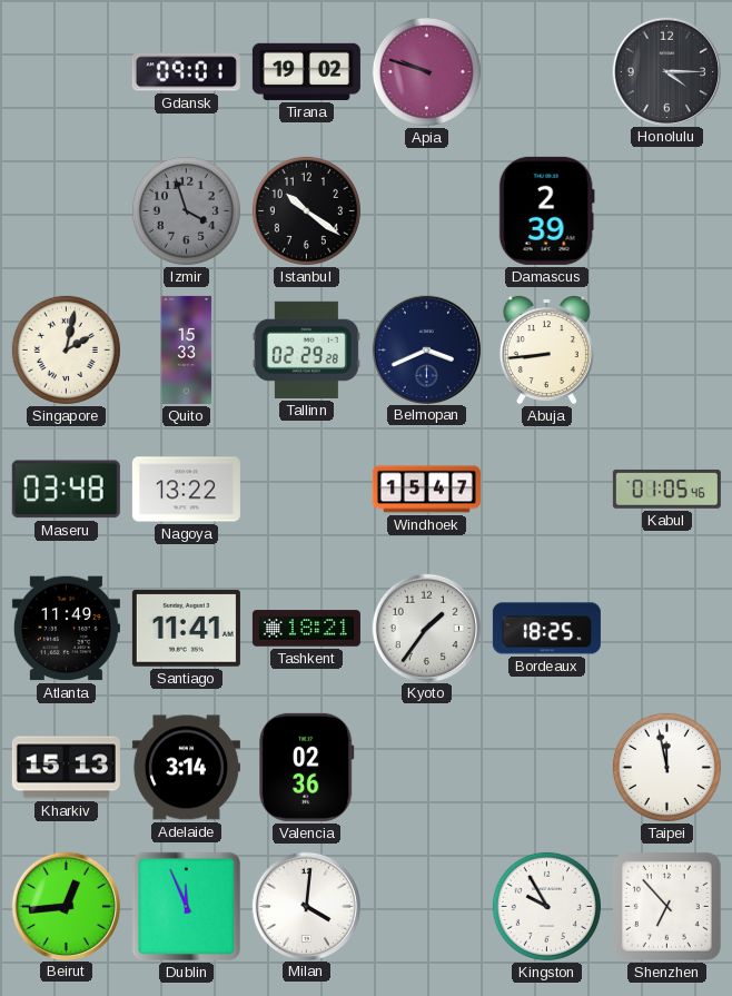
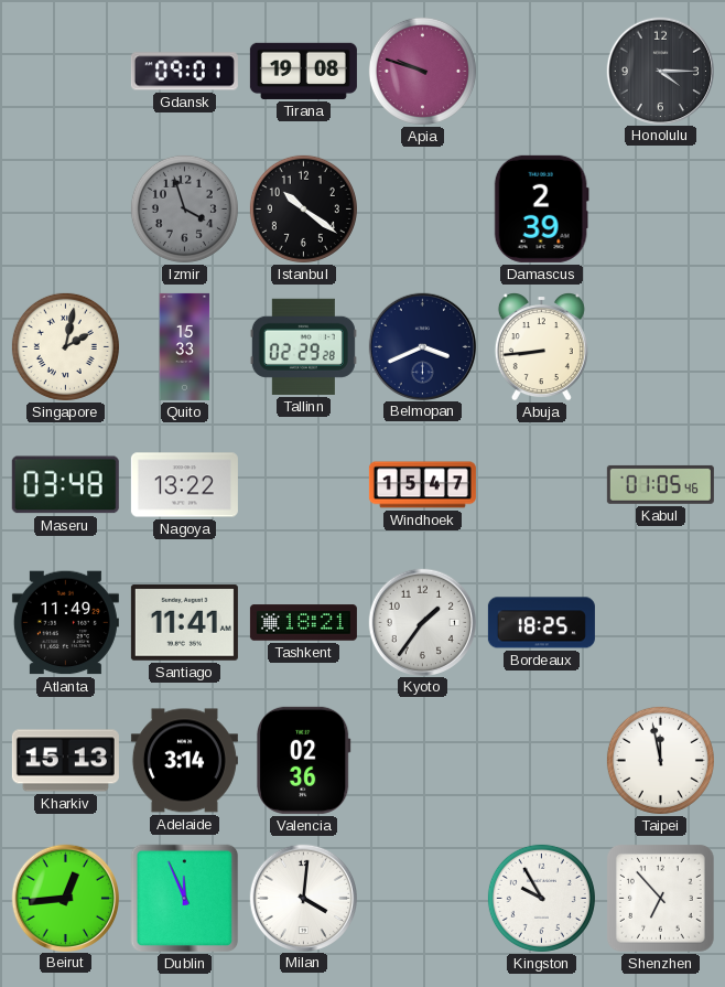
Tirana: 19:02 -> 19:08
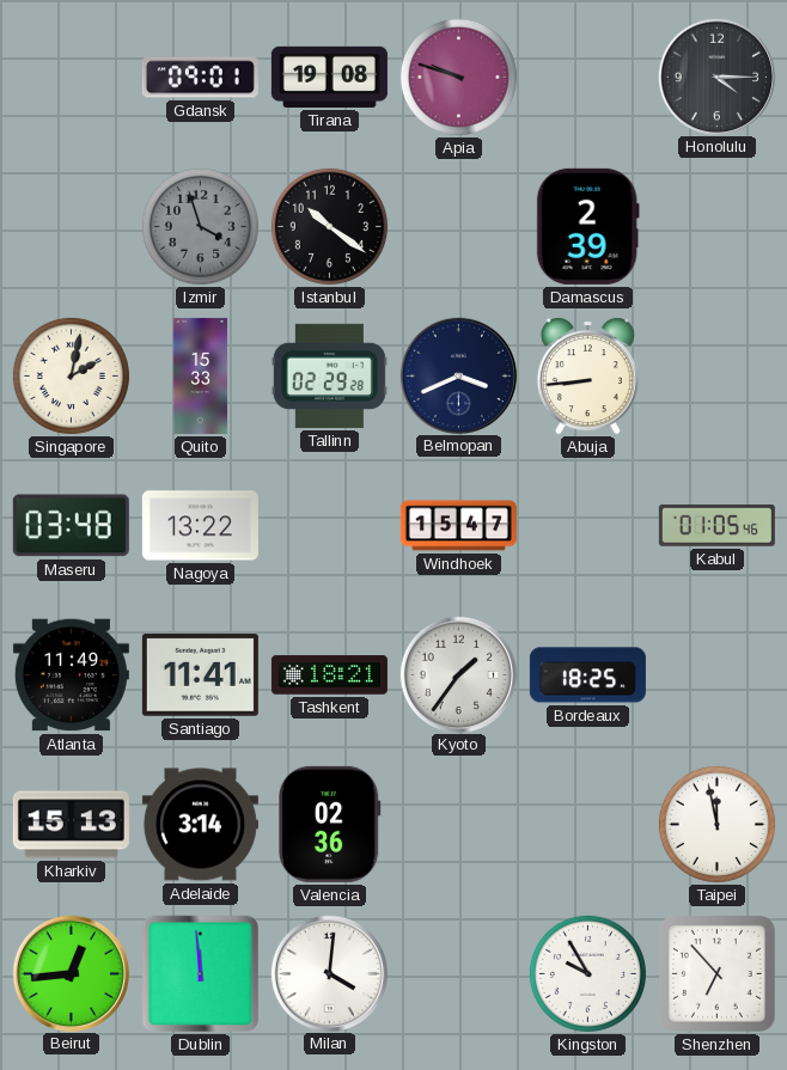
Dublin: 11:56 -> 11:59
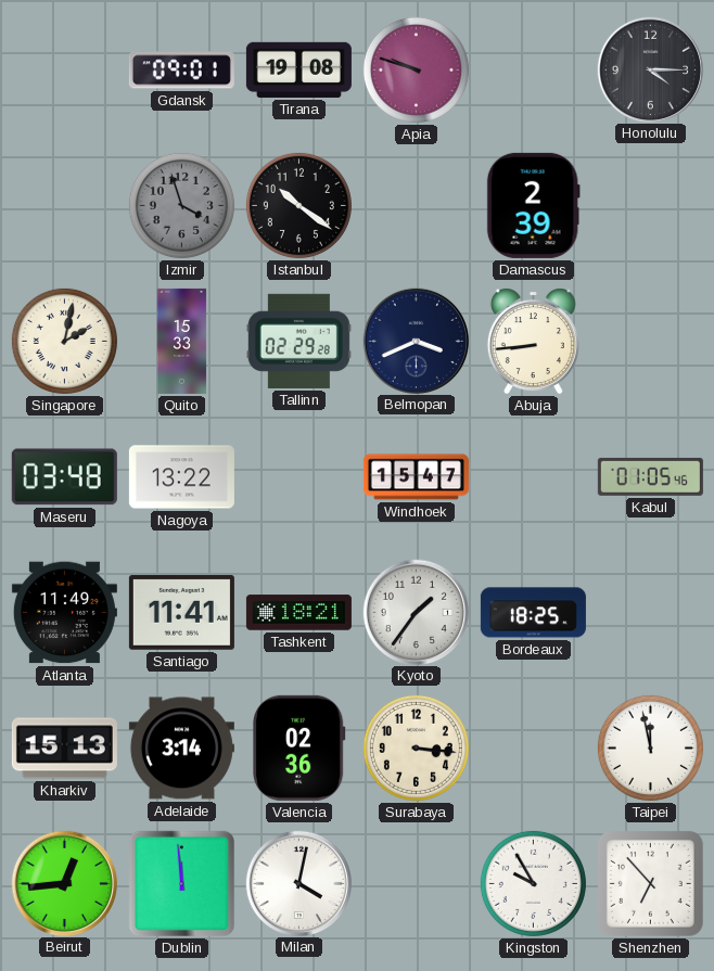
Surabaya: none -> 3:16
Milan: 4:01 -> 4:02
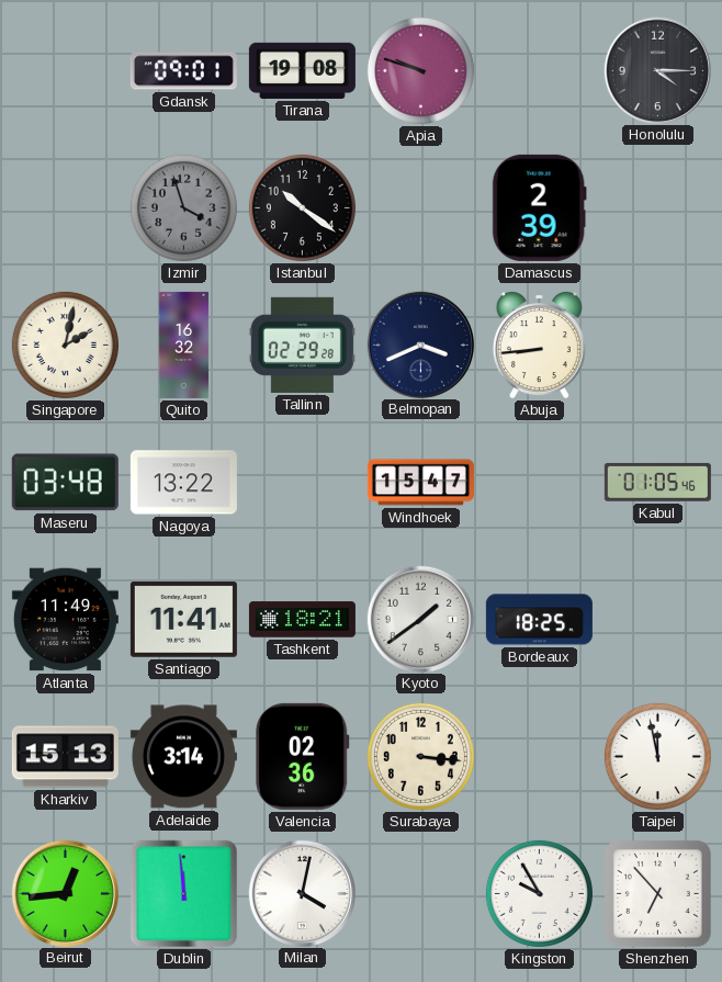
Quito: 15:33 -> 16:32
Kyoto: 1:36 -> 1:39
